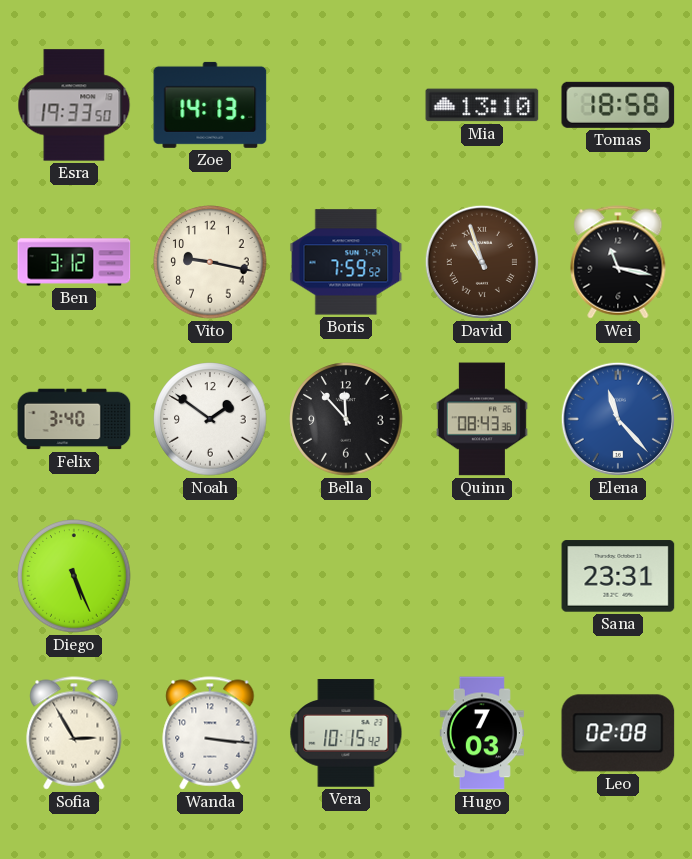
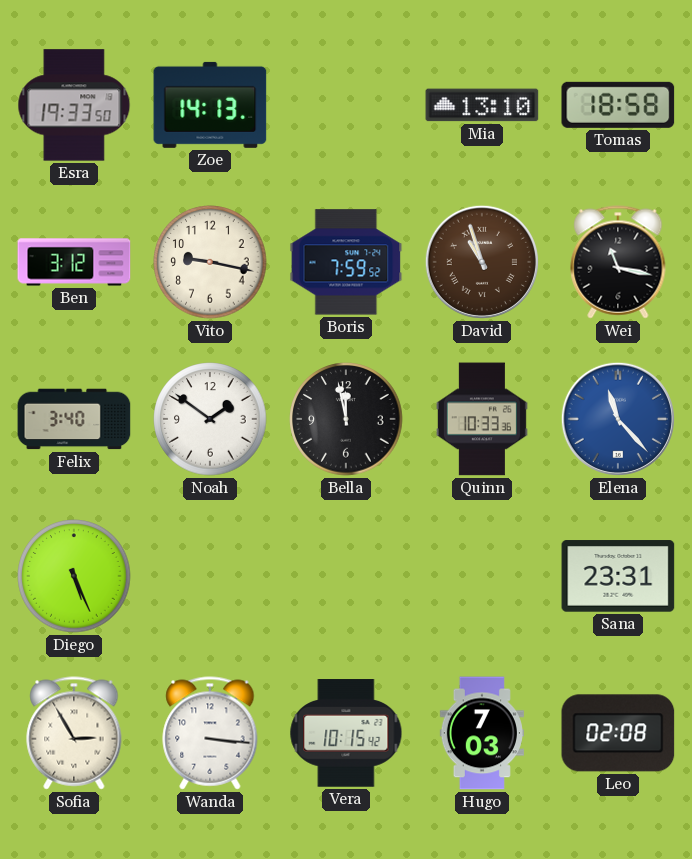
Bella: 11:53 -> 11:58
Quinn: 08:43 -> 10:33
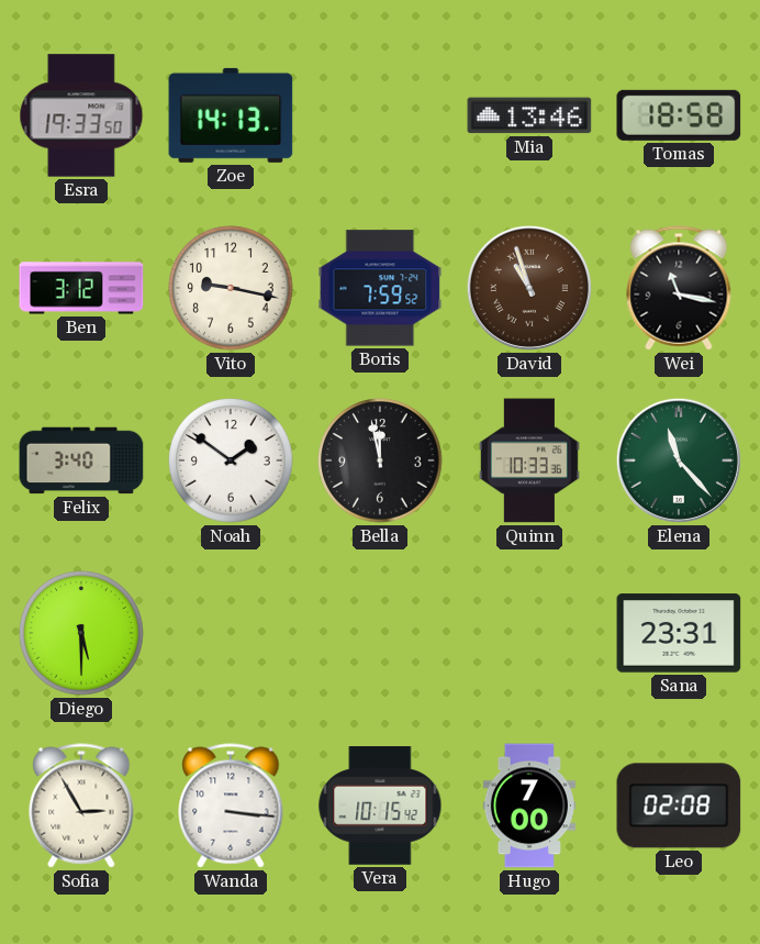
Mia: 13:10 -> 13:46
Elena dial: blue -> green
Diego: 5:26 -> 5:30
Hugo: 7:03 -> 7:00
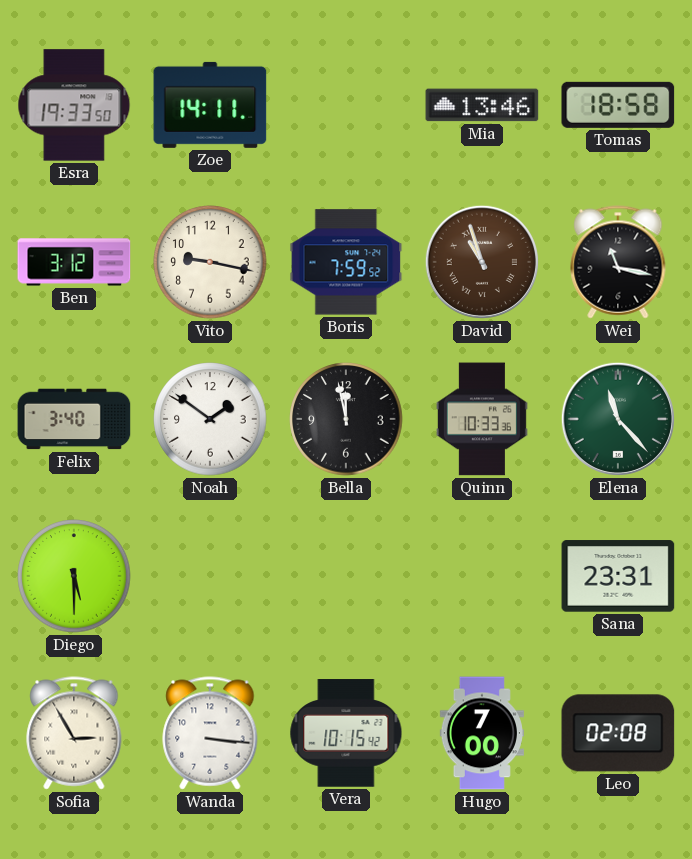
Zoe: 14:13 -> 14:11
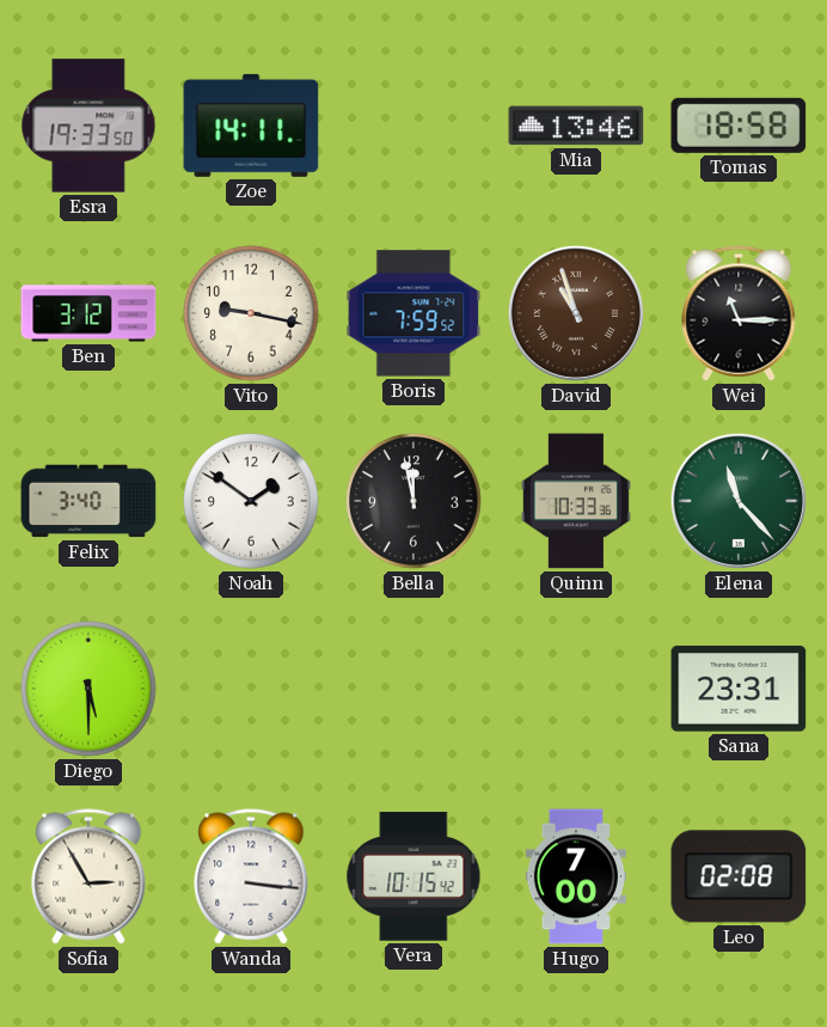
Wei: 11:17 -> 11:15
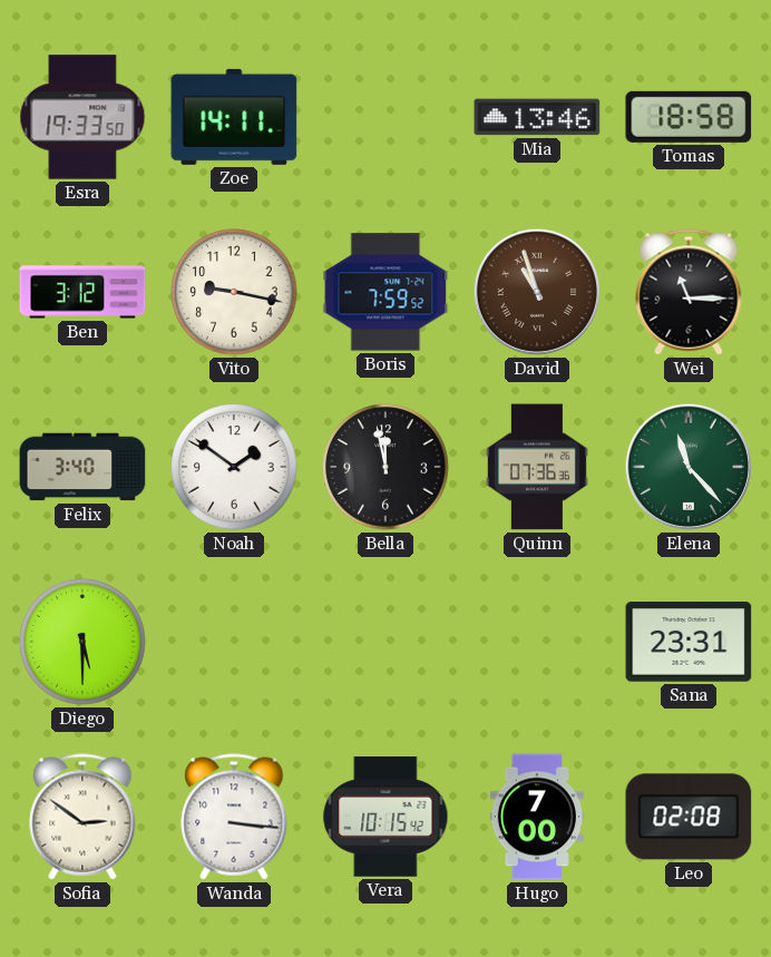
Quinn: 10:33 -> 07:36
Sofia: 2:55 -> 2:51
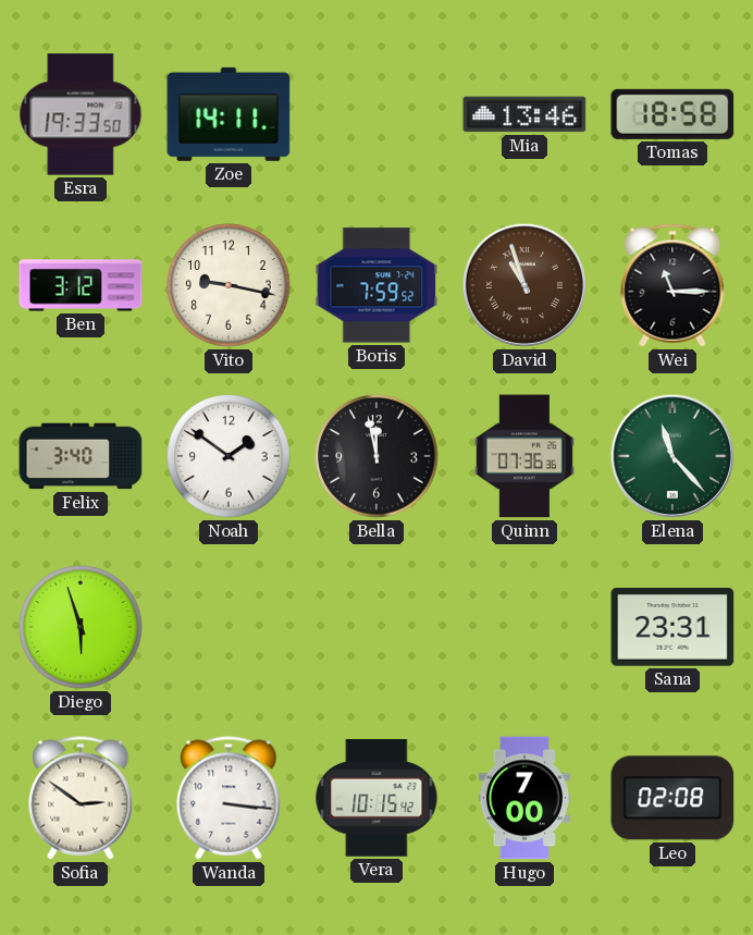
Diego: 5:30 -> 5:57
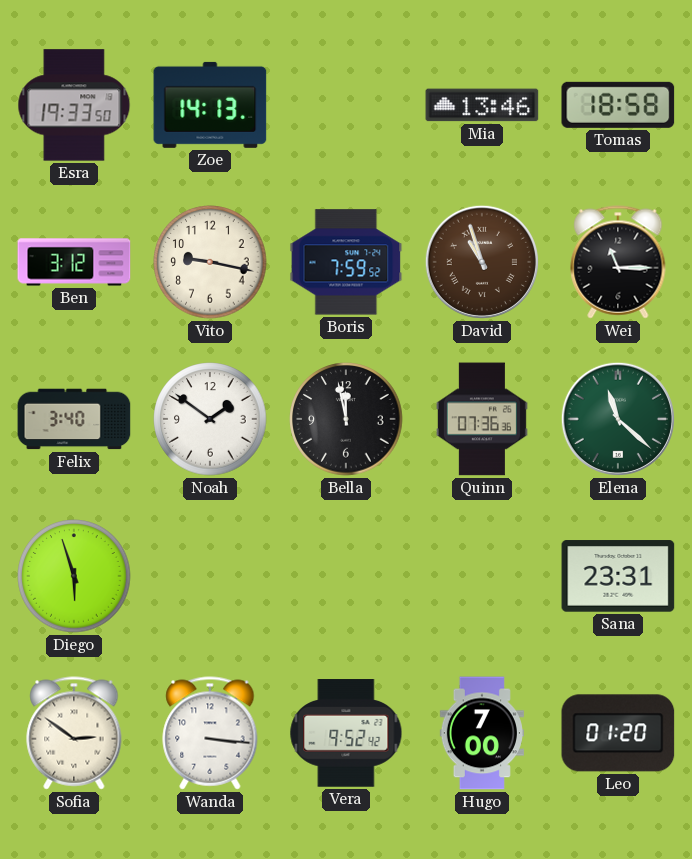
Zoe: 14:11 -> 14:13
Elena: 11:23 -> 11:22
Vera: 10:15 -> 9:52
Leo: 02:08 -> 01:20
